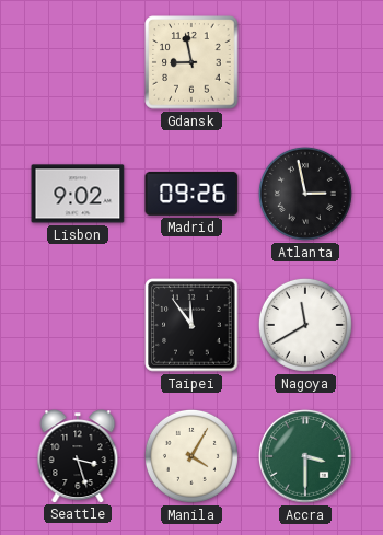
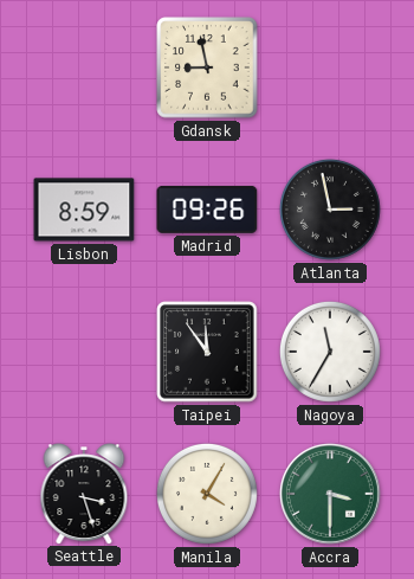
Lisbon: 9:02 -> 8:59
Nagoya: 11:40 -> 11:35
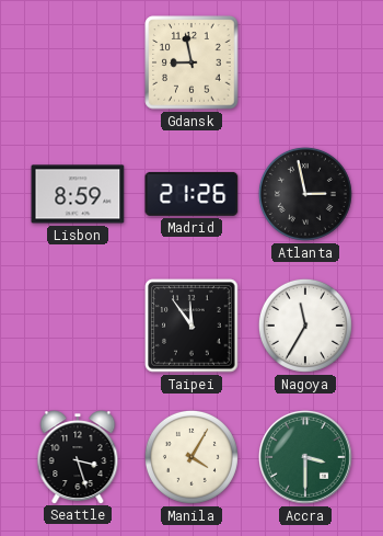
Madrid: 09:26 -> 21:26
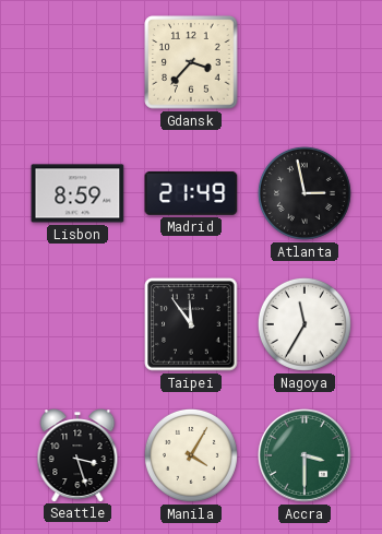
Gdansk: 8:58 -> 3:37
Madrid: 21:26 -> 21:49
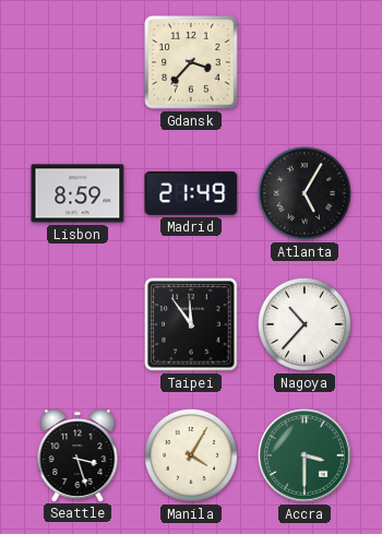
Atlanta: 2:58 -> 5:05
Nagoya: 11:35 -> 10:37
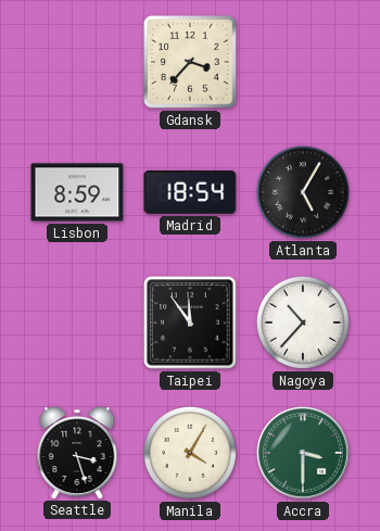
Madrid: 21:49 -> 18:54
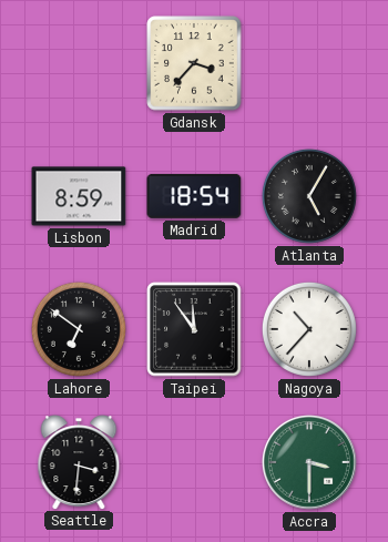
Lahore: none -> 6:51
Seattle: 3:27 -> 3:31
Manila: 4:05 -> none
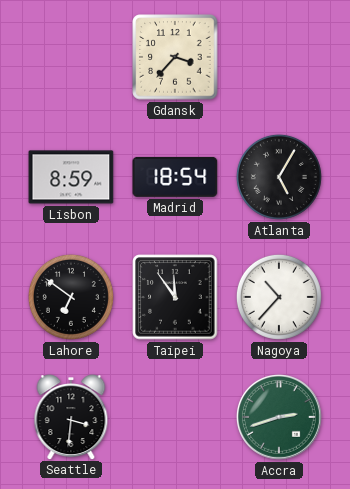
Accra: 3:30 -> 2:42
